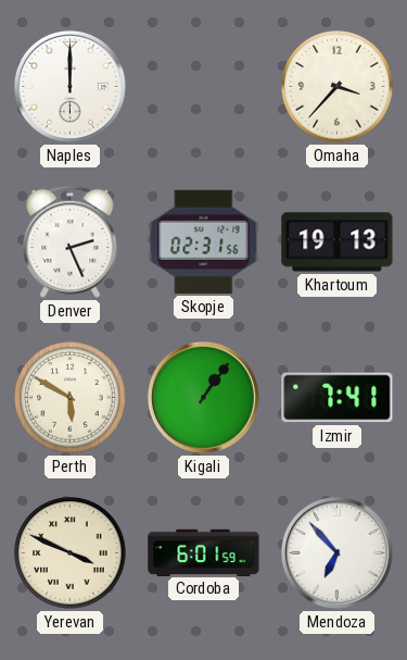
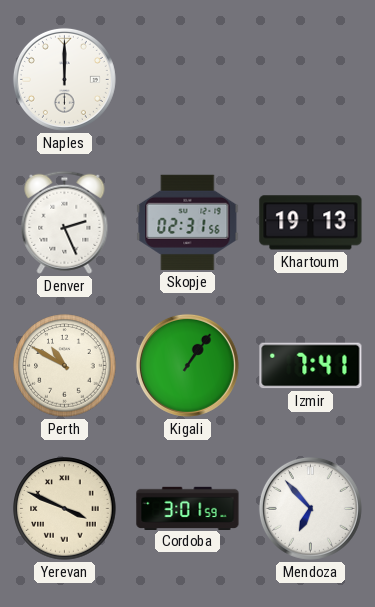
Omaha: 3:37 -> none
Perth: 5:50 -> 10:50
Cordoba: 6:01 -> 3:01
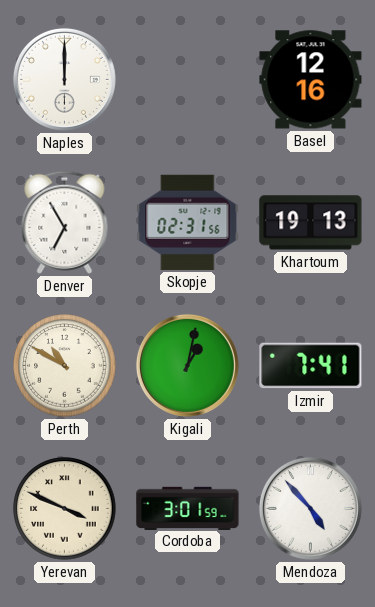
Basel: none -> 12:16
Denver: 2:26 -> 6:55
Kigali: 1:06 -> 1:02
Mendoza: 6:53 -> 4:53
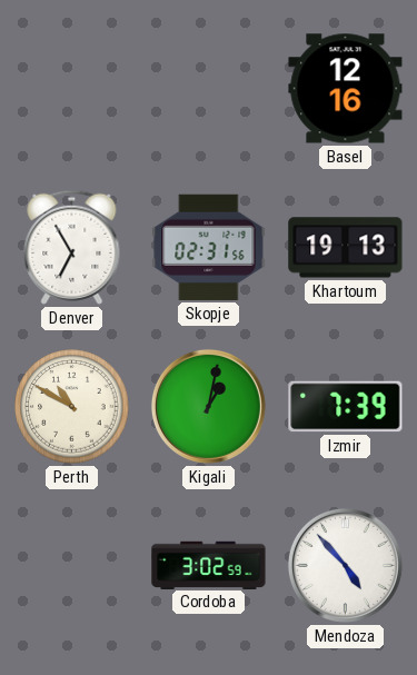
Naples: 12:00 -> none
Izmir: 7:41 -> 7:39
Yerevan: 3:49 -> none
Cordoba: 3:01 -> 3:02
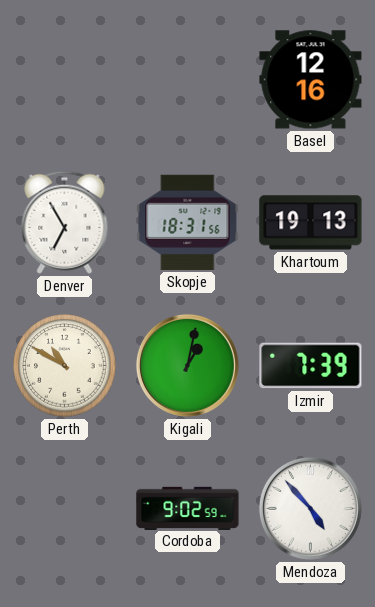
Skopje: 02:31 -> 18:31
Cordoba: 3:02 -> 9:02
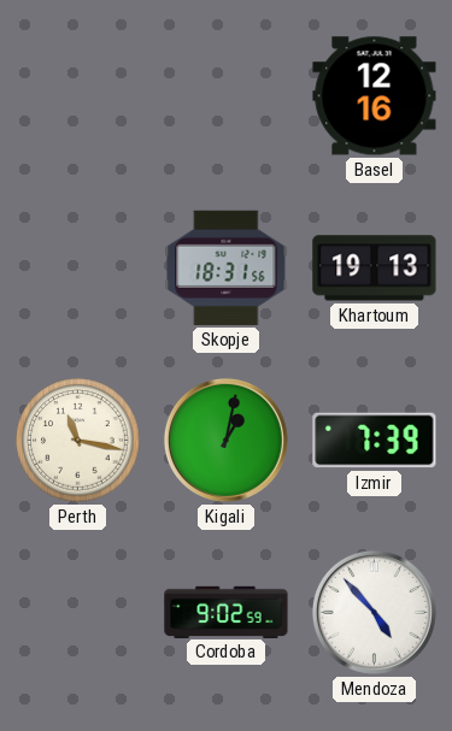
Denver: 6:55 -> none
Perth: 10:50 -> 11:17
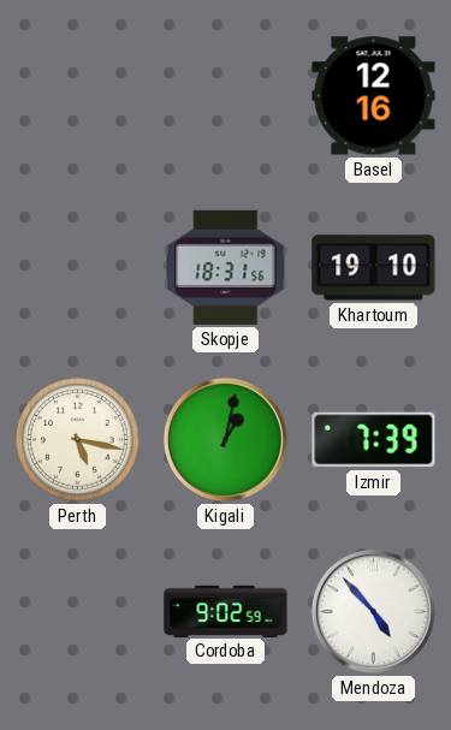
Khartoum: 19:13 -> 19:10
Perth: 11:17 -> 5:17
